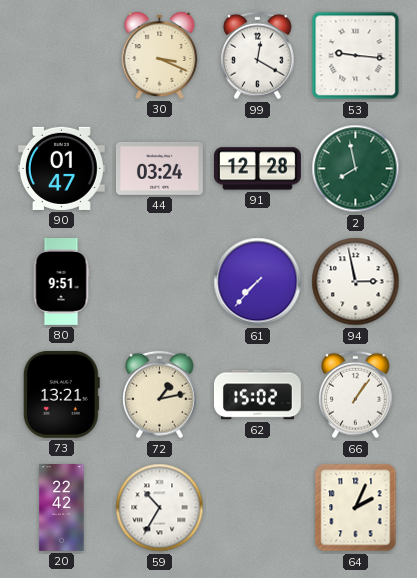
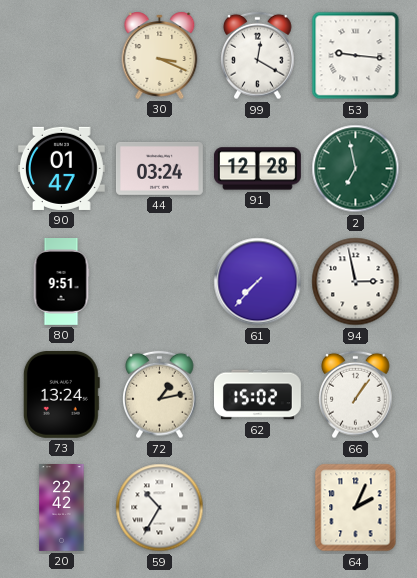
2: 7:58 -> 6:58
73: 13:21 -> 13:24
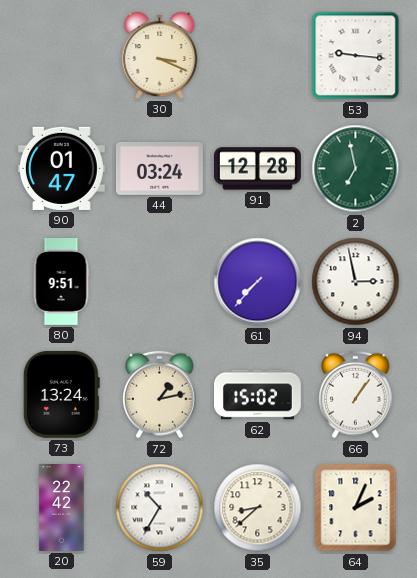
99: 12:20 -> none
35: none -> 8:38
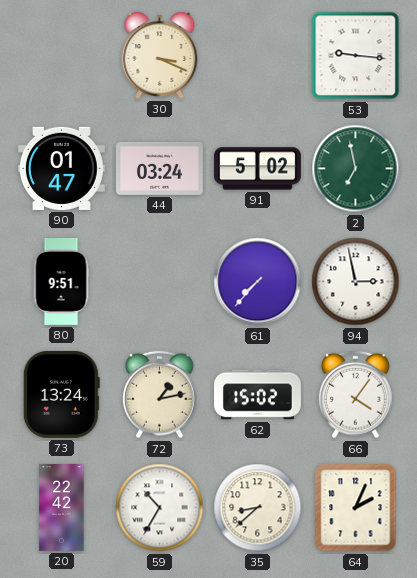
91: 12:28 -> 5:02
66: 1:06 -> 4:06
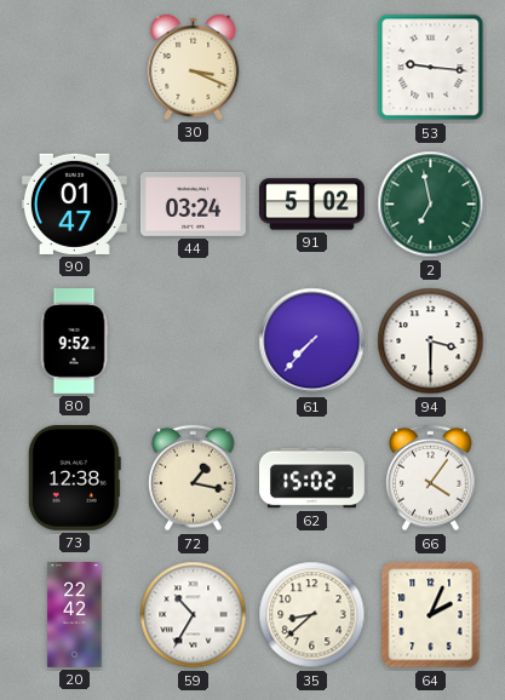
80: 9:51 -> 9:52
94: 2:58 -> 3:30
73: 13:24 -> 12:38
72: 1:13 -> 1:17
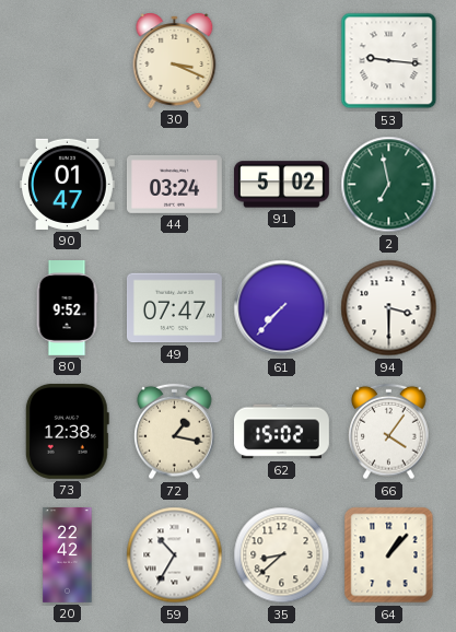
49: none -> 07:47
64: 2:04 -> 1:07
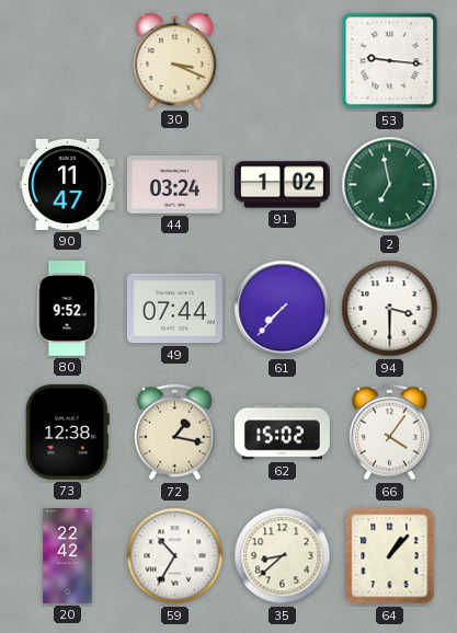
90: 01:47 -> 11:47
91: 5:02 -> 1:02
49: 07:47 -> 07:44
